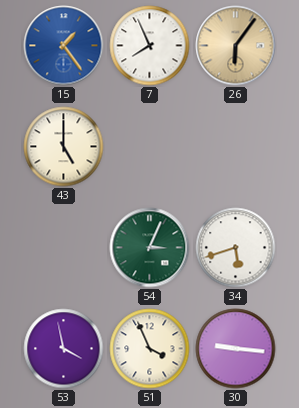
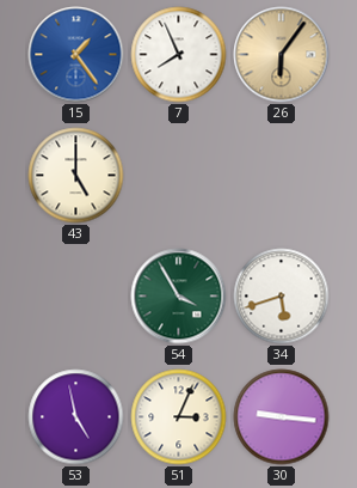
54: 3:04 -> 3:55
53: 3:58 -> 4:58
51: 3:56 -> 3:04
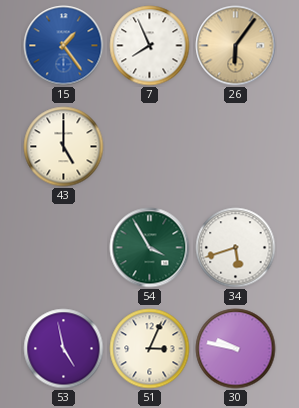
30: 9:16 -> 9:47
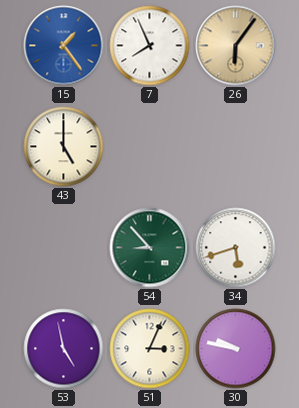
54: 3:55 -> 8:53
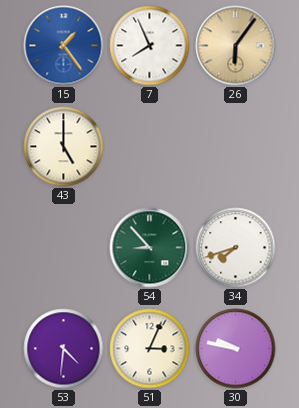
34: 5:42 -> 7:42
53: 4:58 -> 4:31
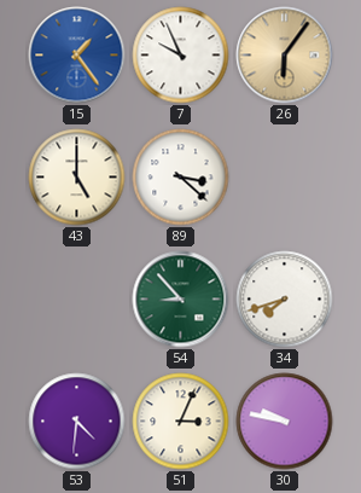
7: 7:56 -> 9:56
89: none -> 3:22
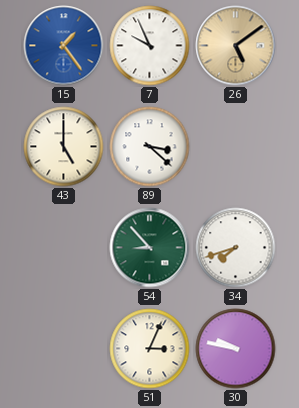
26: 6:06 -> 5:09
53: 4:31 -> none
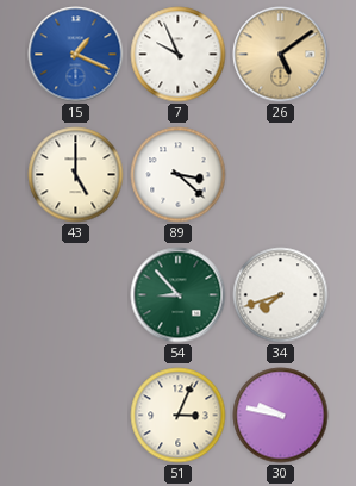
15: 1:24 -> 1:19
